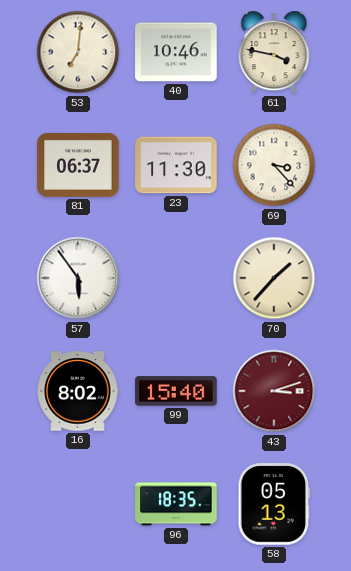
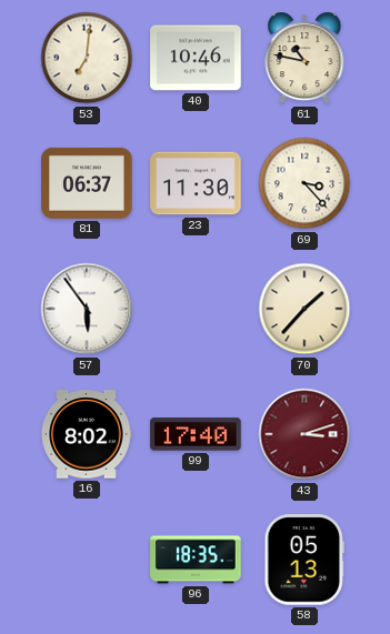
61: 3:47 -> 10:47
99: 15:40 -> 17:40
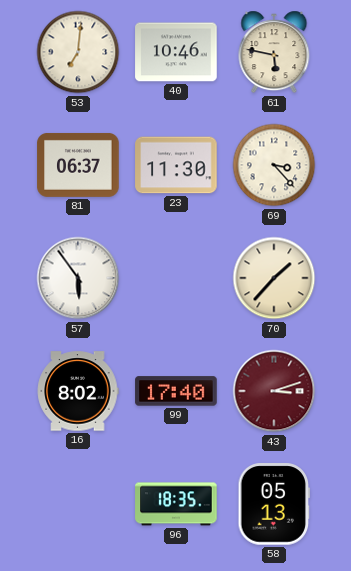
61: 10:47 -> 5:47
